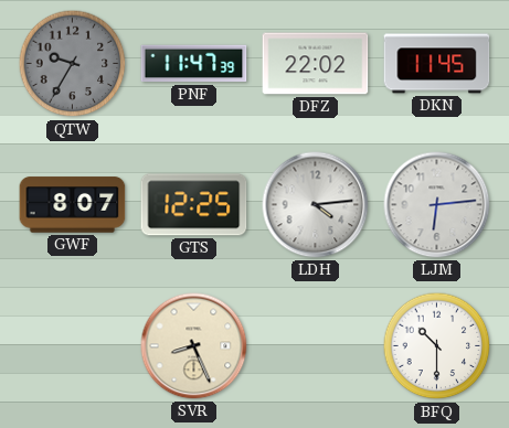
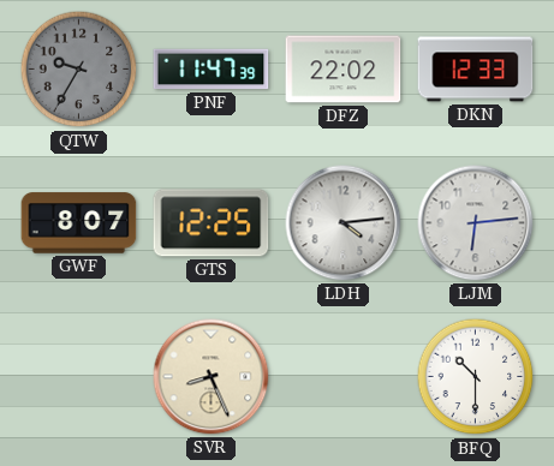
DKN: 11:45 -> 12:33
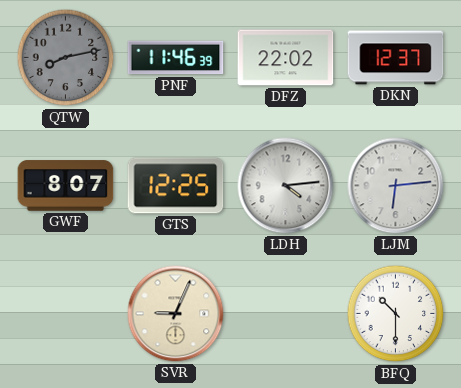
QTW: 9:35 -> 8:13
PNF: 11:47 -> 11:46
DKN: 12:33 -> 12:37
SVR: 8:26 -> 9:04
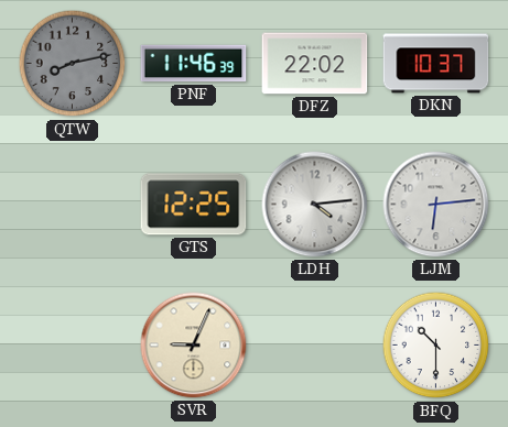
DKN: 12:37 -> 10:37
GWF: 8:07 -> none
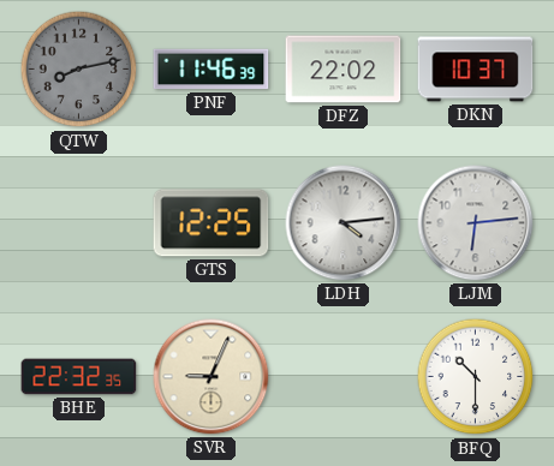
BHE: none -> 22:32
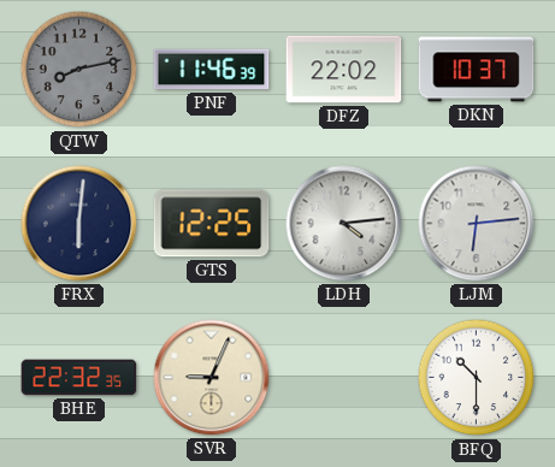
FRX: none -> 6:01
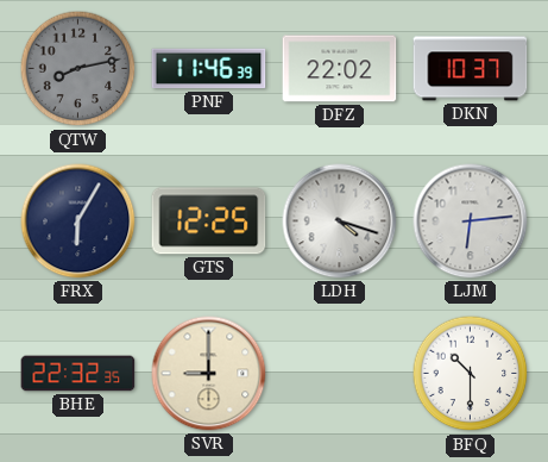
FRX: 6:01 -> 6:05
LDH: 4:14 -> 4:18
SVR: 9:04 -> 9:00
